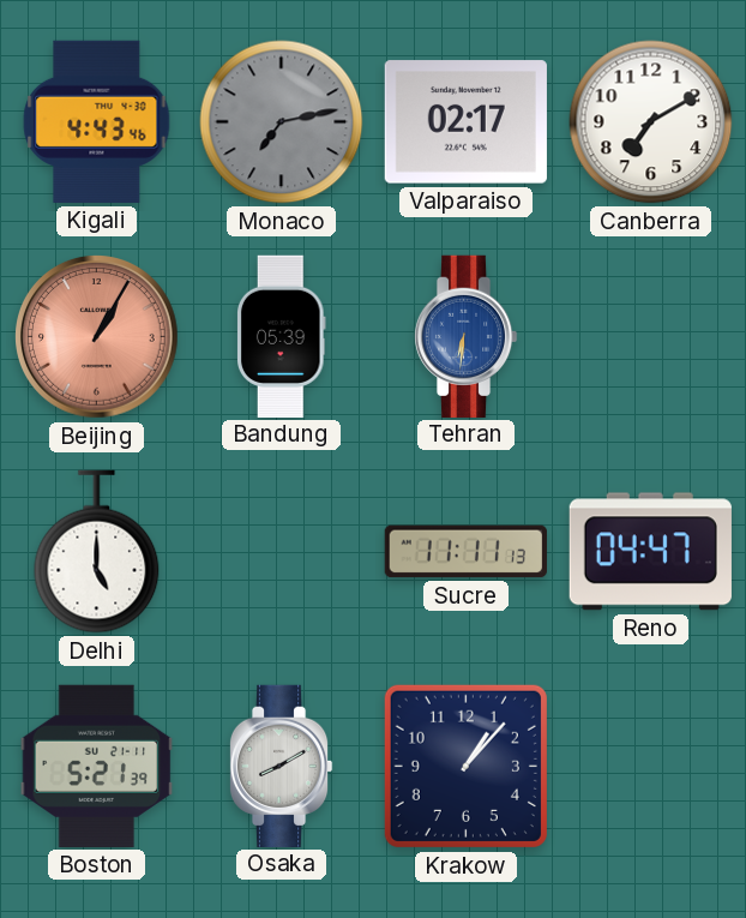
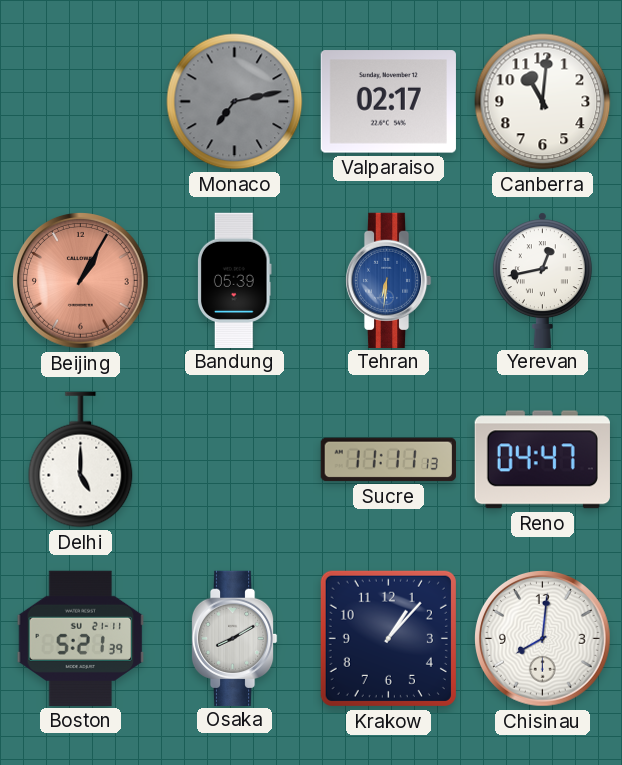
Kigali: 4:43 -> none
Canberra: 7:10 -> 11:01
Yerevan: none -> 12:43
Chisinau: none -> 8:01
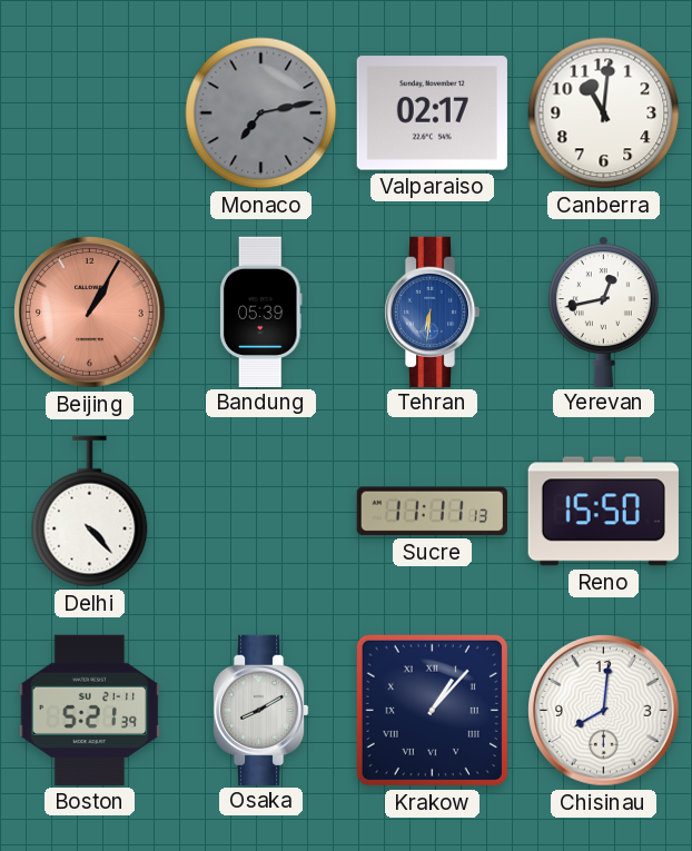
Delhi: 5:00 -> 4:23
Reno: 04:47 -> 15:50
Krakow numerals: Arabic -> Roman
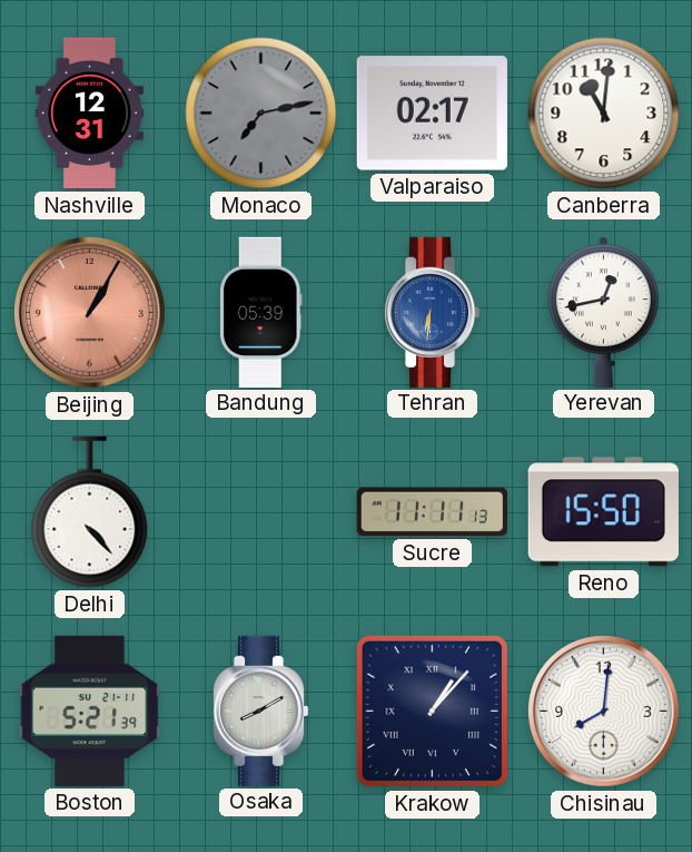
Nashville: none -> 12:31
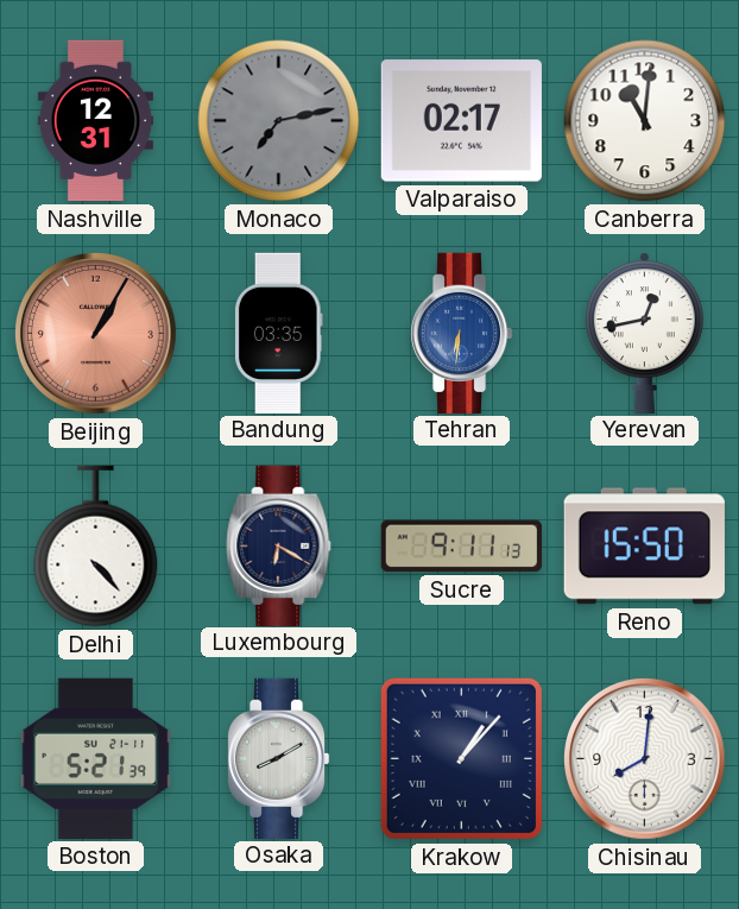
Bandung: 05:39 -> 03:35
Luxembourg: none -> 6:20
Sucre: 11:11 -> 9:11
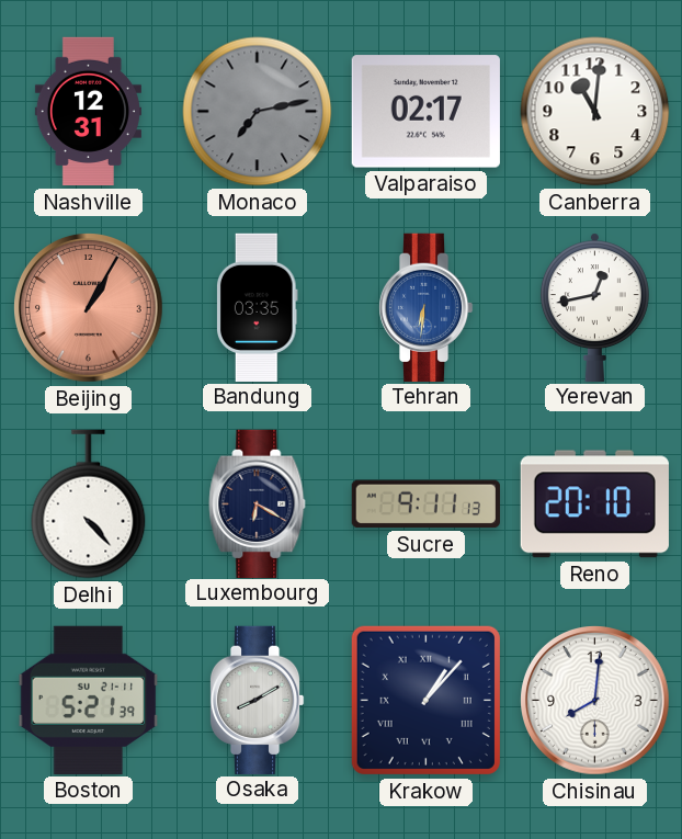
Reno: 15:50 -> 20:10
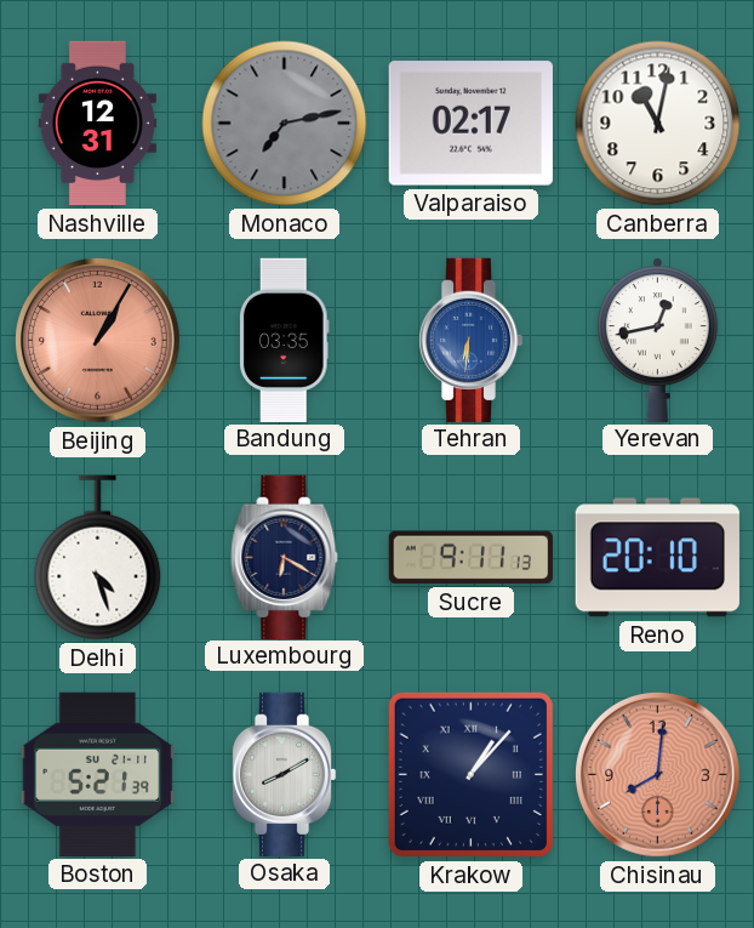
Canberra: 11:01 -> 11:02
Delhi: 4:23 -> 4:27
Chisinau dial: white -> salmon
